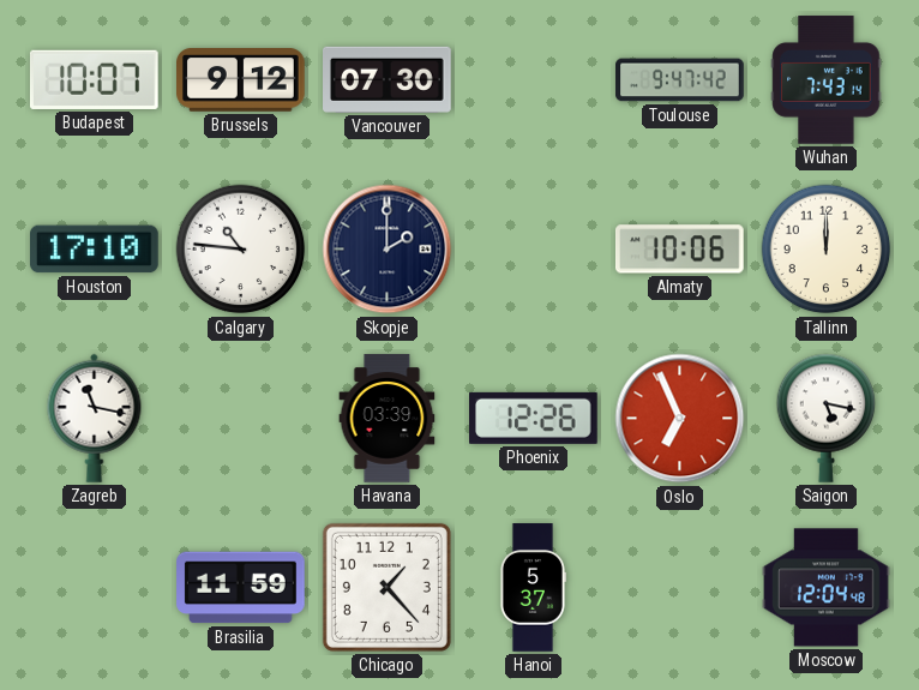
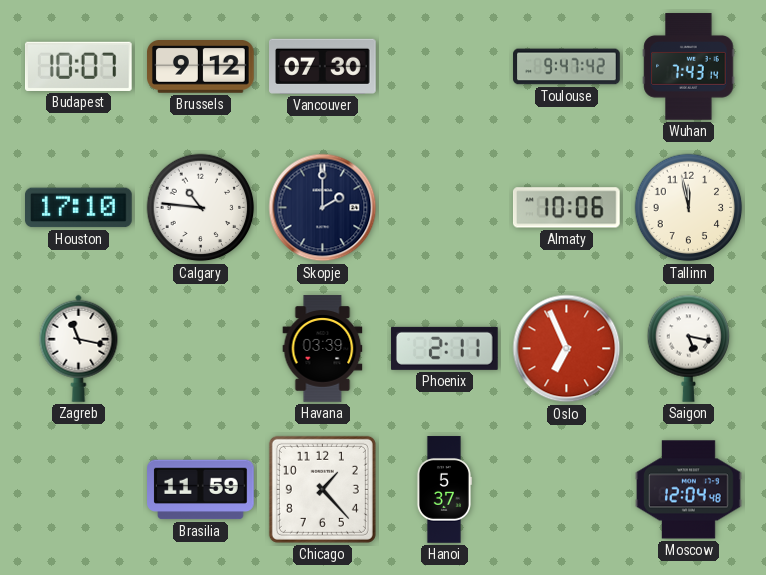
Tallinn: 12:00 -> 11:58
Phoenix: 12:26 -> 2:11
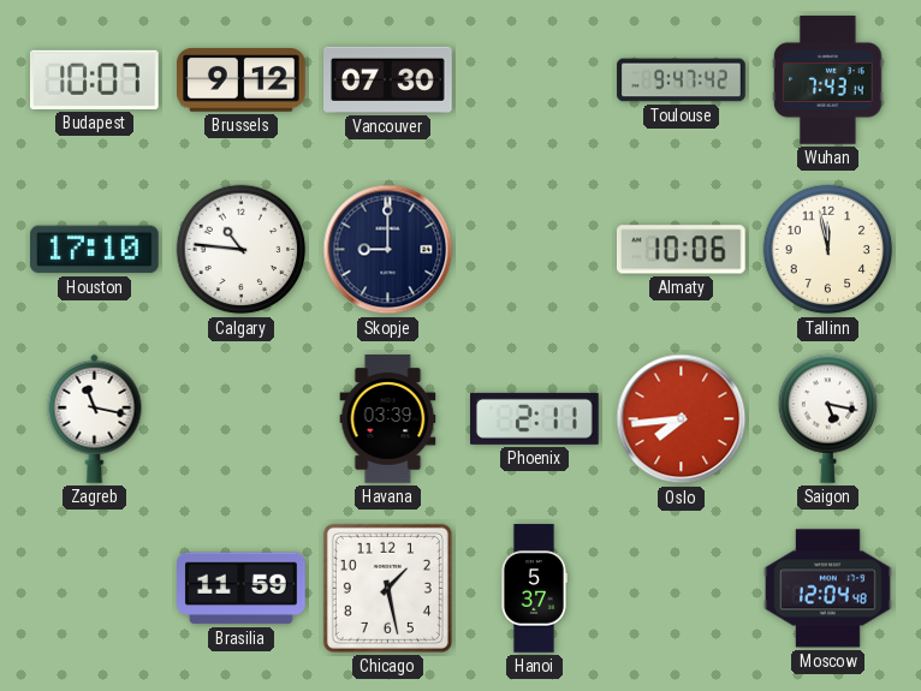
Skopje: 2:00 -> 9:00
Oslo: 6:56 -> 7:44
Chicago: 1:23 -> 1:28
